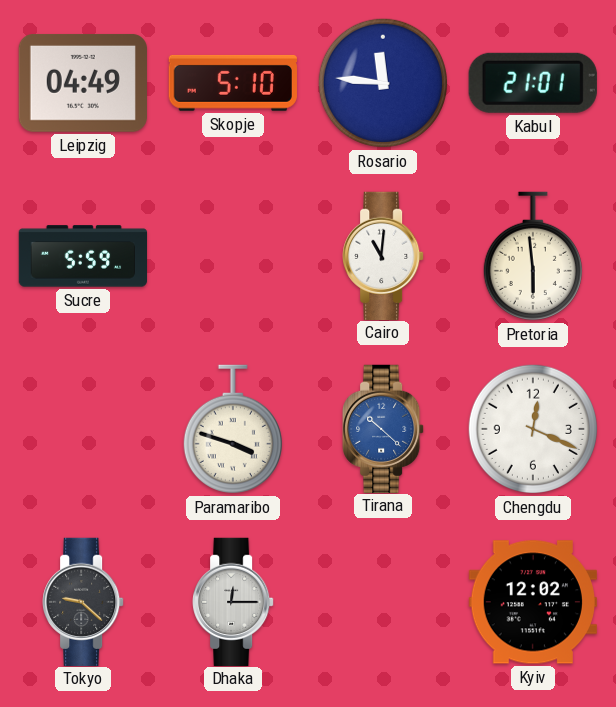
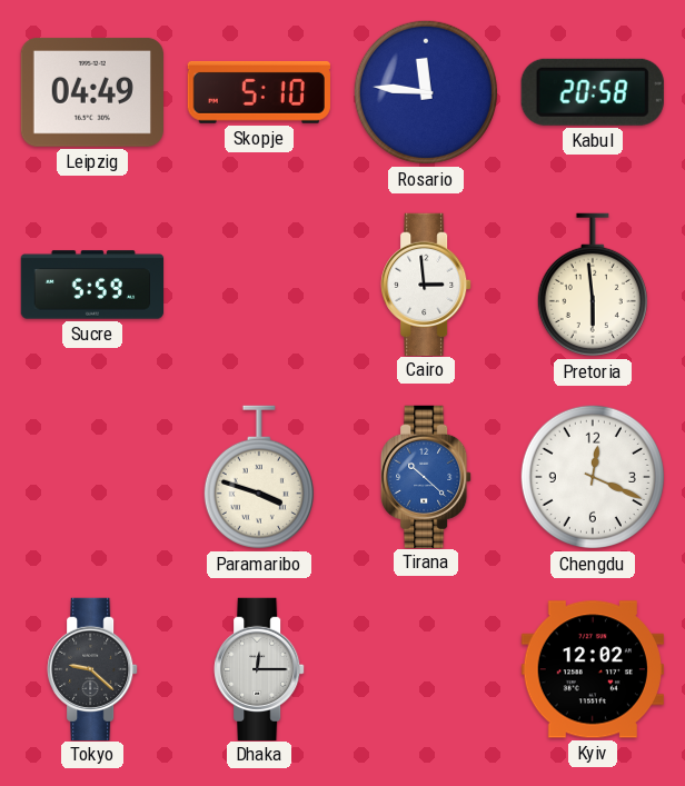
Kabul: 21:01 -> 20:58
Cairo: 11:01 -> 2:59
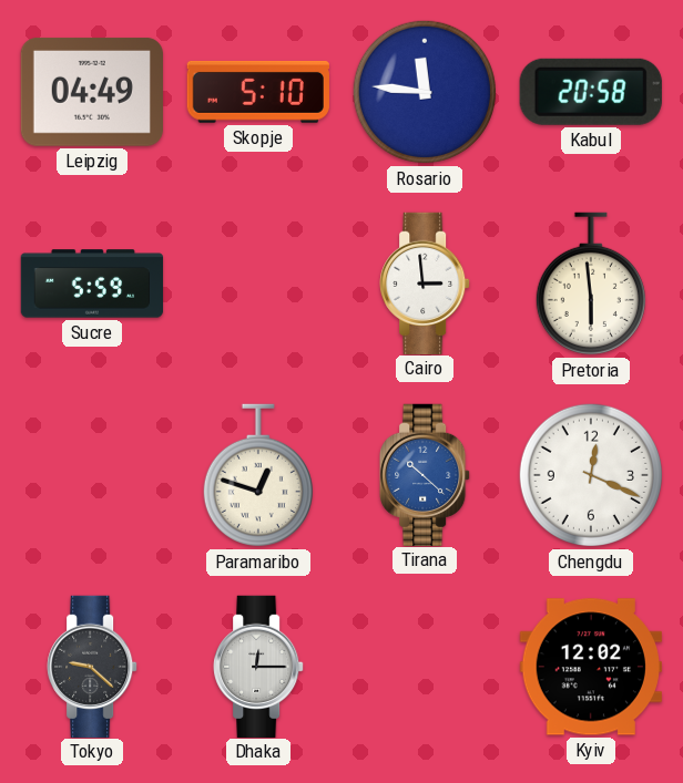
Paramaribo: 3:48 -> 12:48
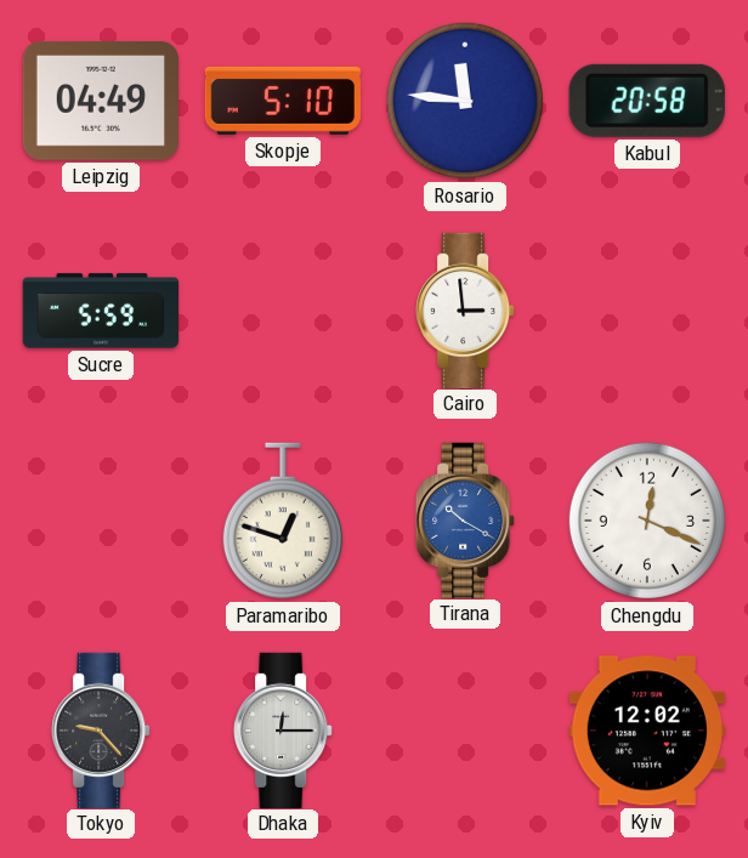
Pretoria: 5:59 -> none
Tirana: 10:22 -> 10:20
Tokyo: 9:22 -> 9:23
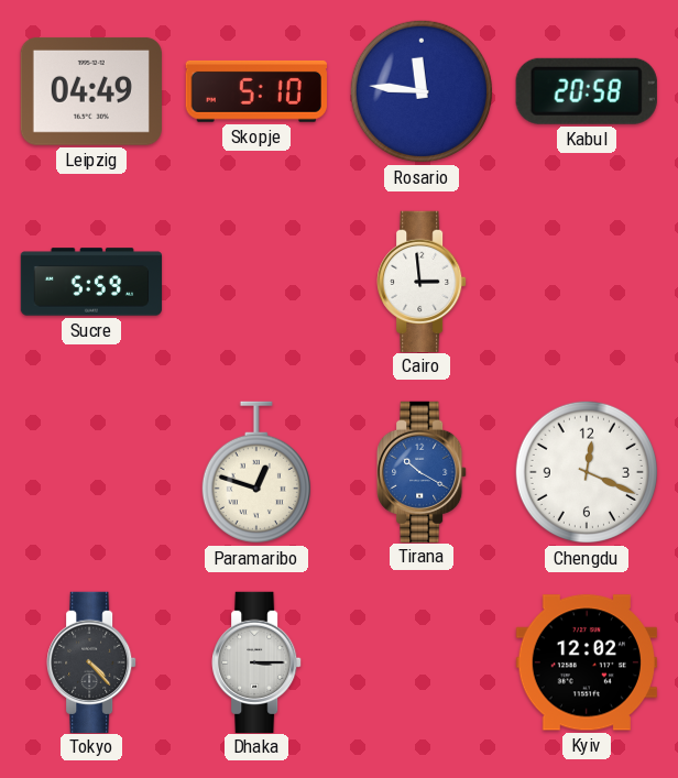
Tokyo: 9:23 -> 4:23
Dhaka: 12:15 -> 3:15
